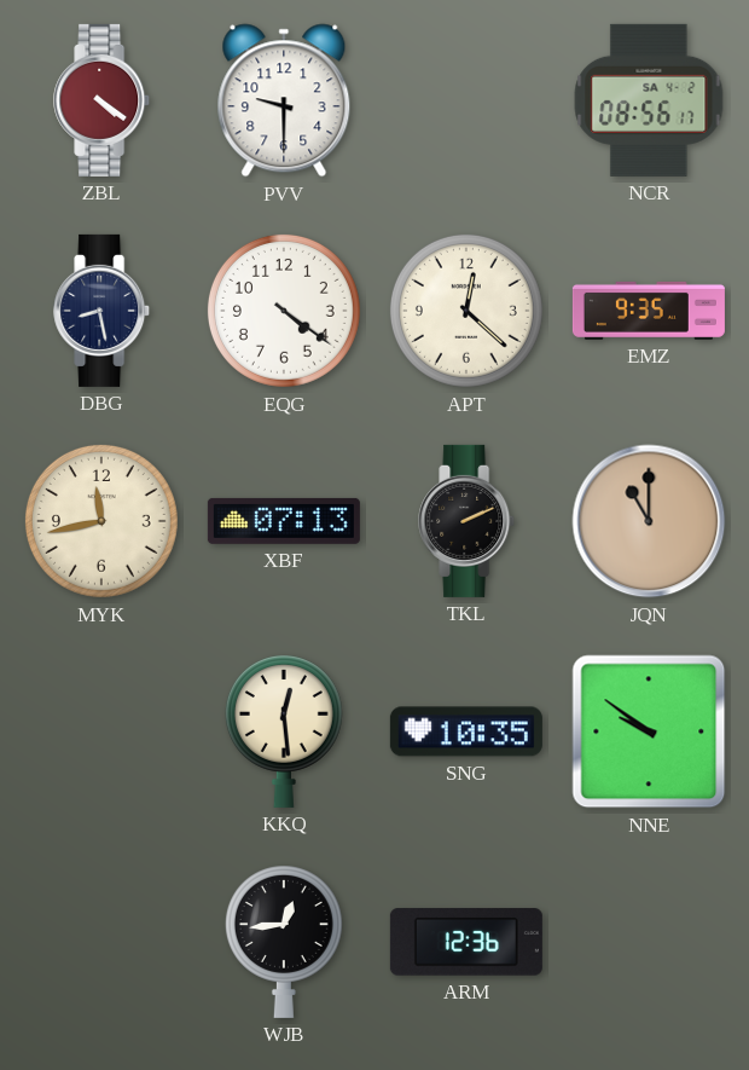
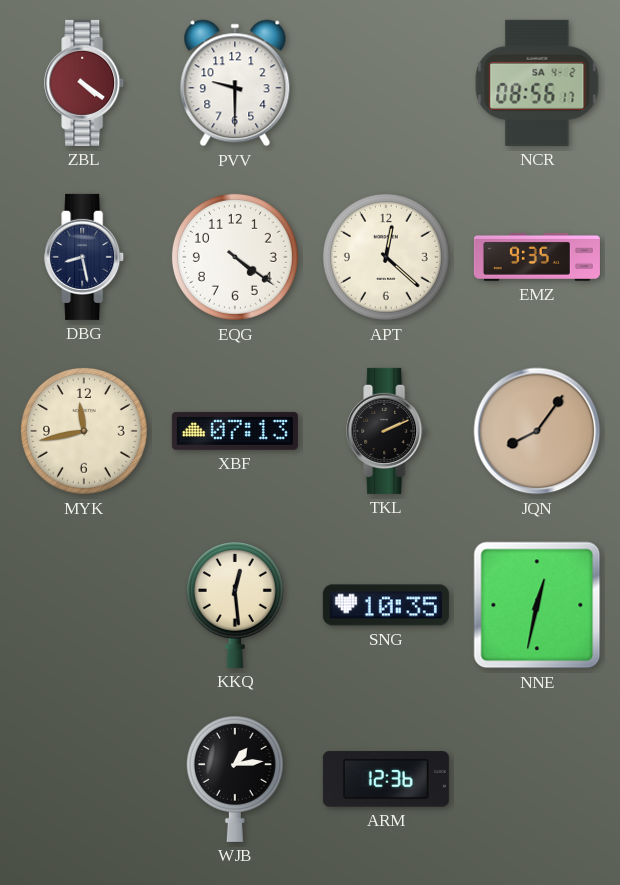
JQN: 11:00 -> 8:06
NNE: 9:51 -> 12:32
WJB: 12:44 -> 1:14
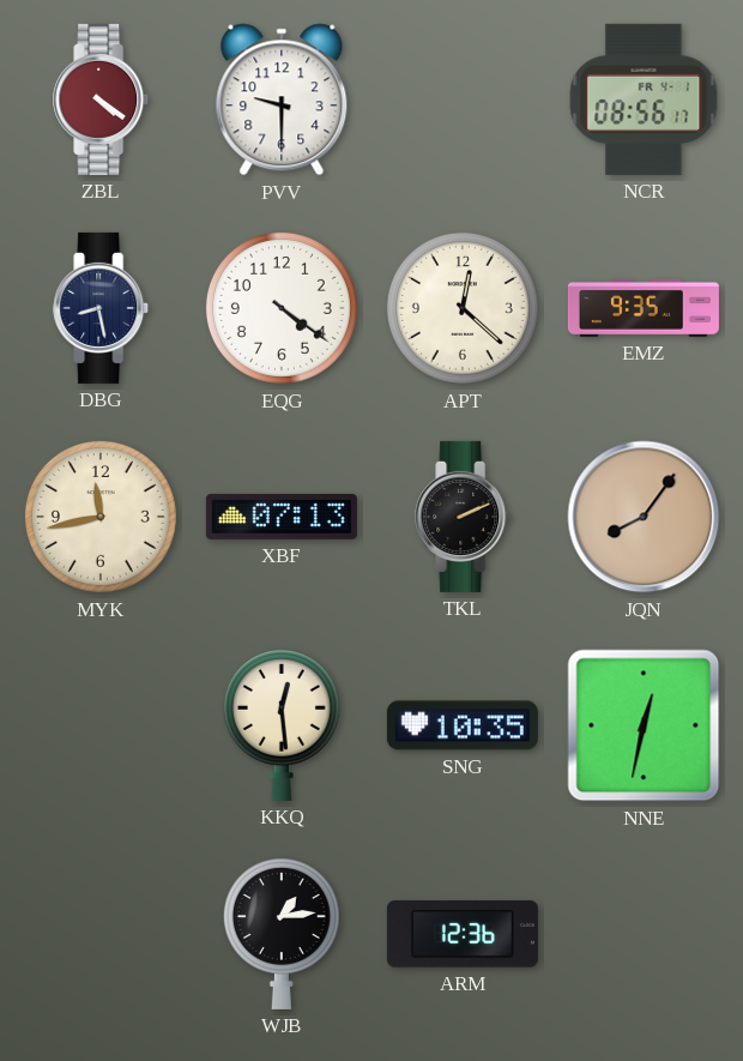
NCR date: SA 4-2 -> FR 4-1
